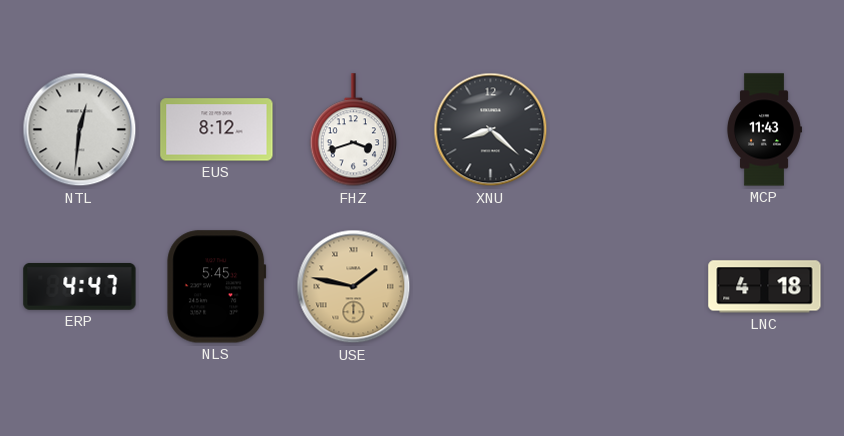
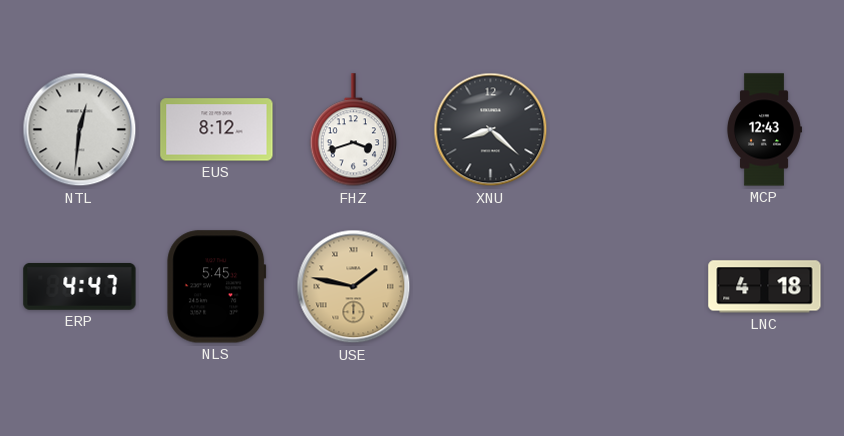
MCP: 11:43 -> 12:43
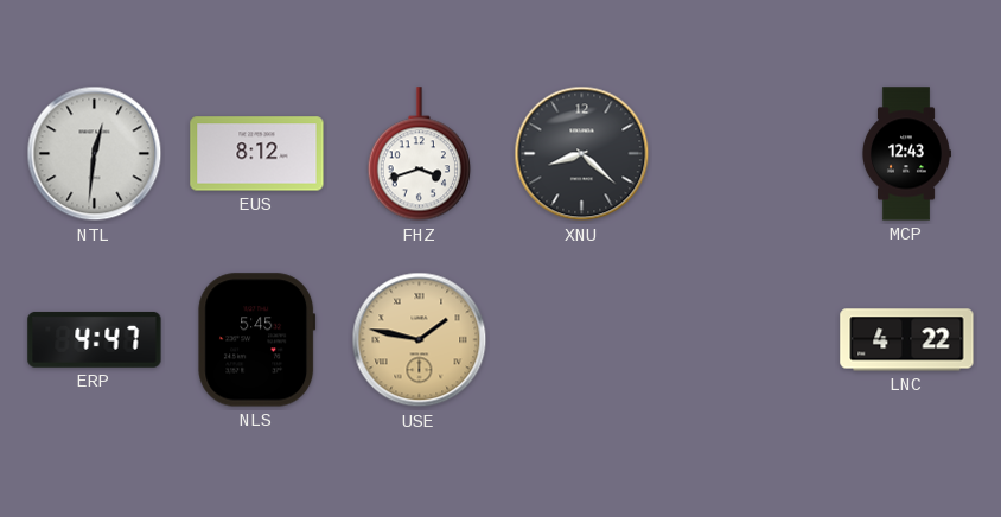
LNC: 4:18 -> 4:22
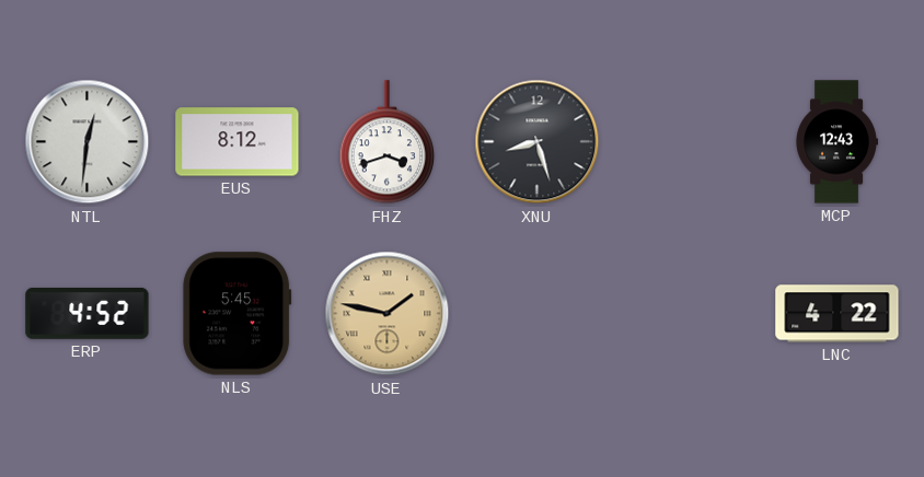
XNU: 8:22 -> 8:27
ERP: 4:47 -> 4:52
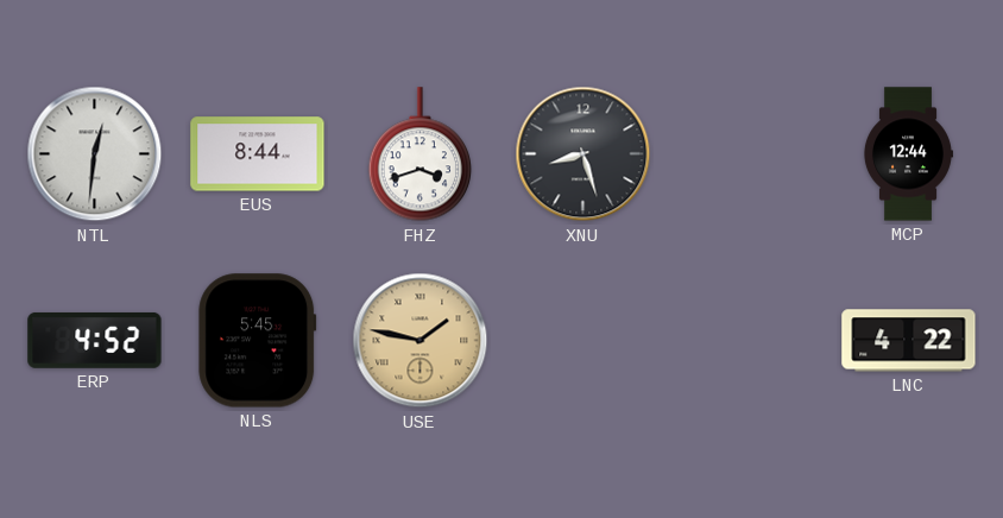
EUS: 8:12 -> 8:44
MCP: 12:43 -> 12:44
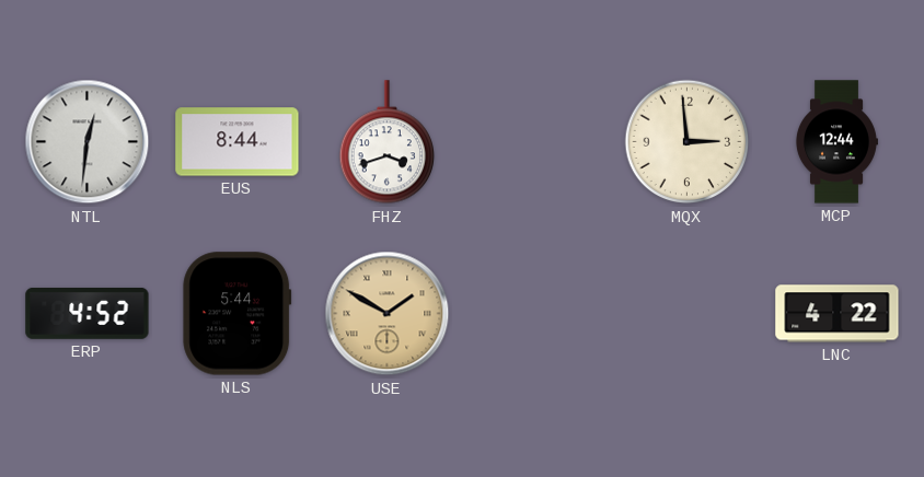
XNU: 8:27 -> none
MQX: none -> 2:59
NLS: 5:45 -> 5:44
USE: 1:47 -> 1:50
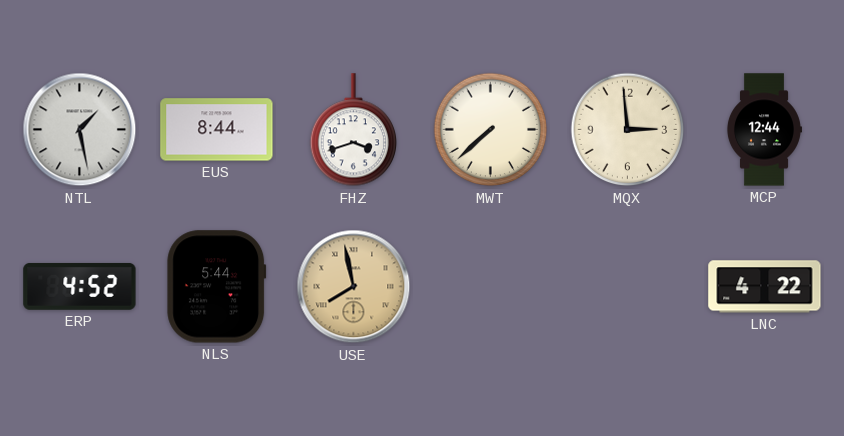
NTL: 12:31 -> 1:28
MWT: none -> 7:38
USE: 1:50 -> 7:58
